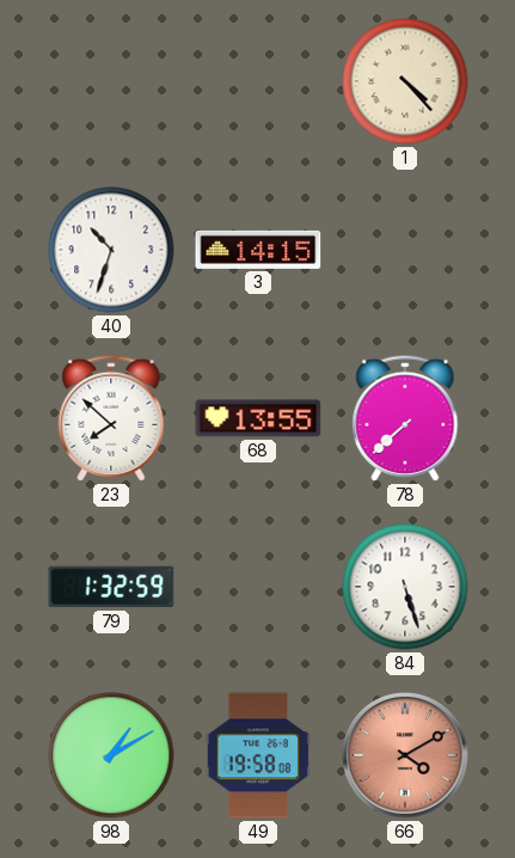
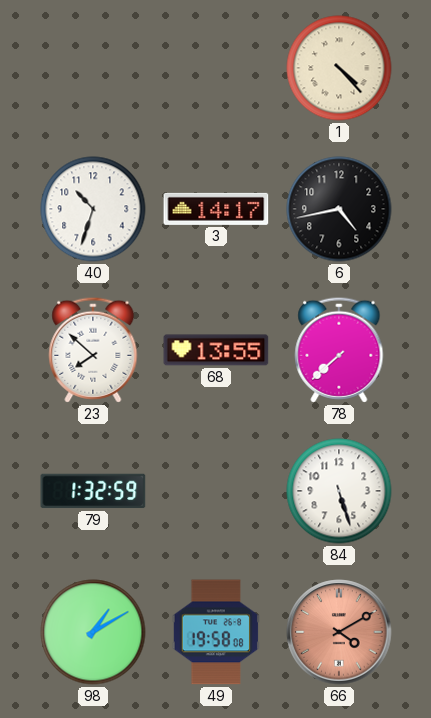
3: 14:15 -> 14:17
6: none -> 4:43
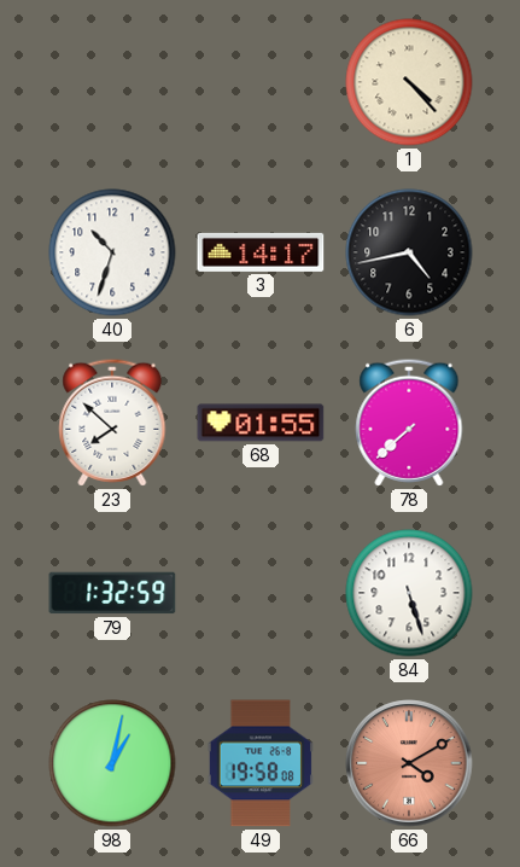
68: 13:55 -> 01:55
98: 1:10 -> 1:02
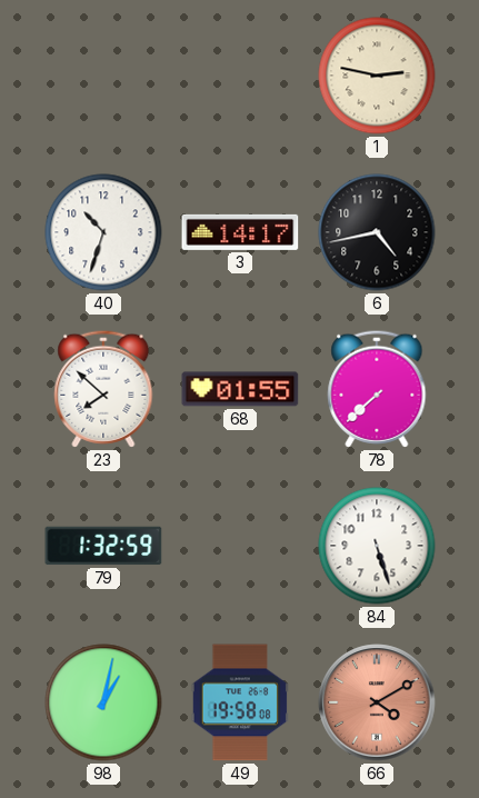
1: 4:23 -> 2:47
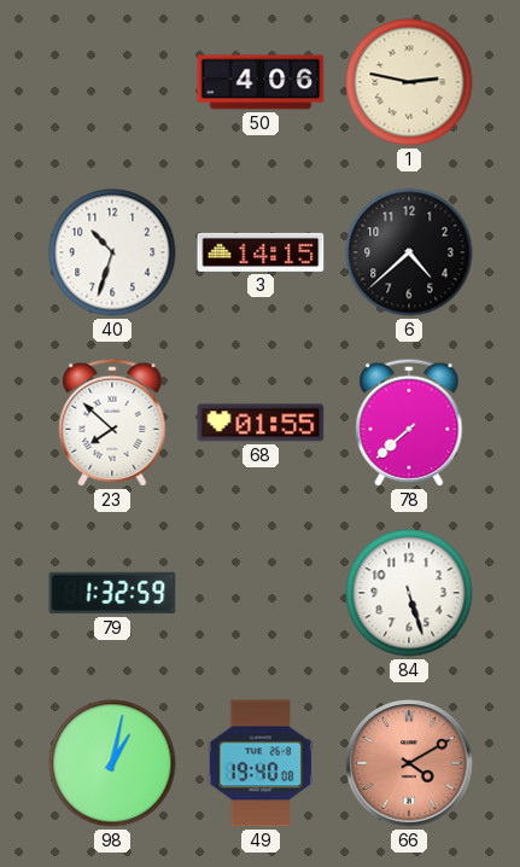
50: none -> 4:06
3: 14:17 -> 14:15
6: 4:43 -> 4:38
49: 19:58 -> 19:40
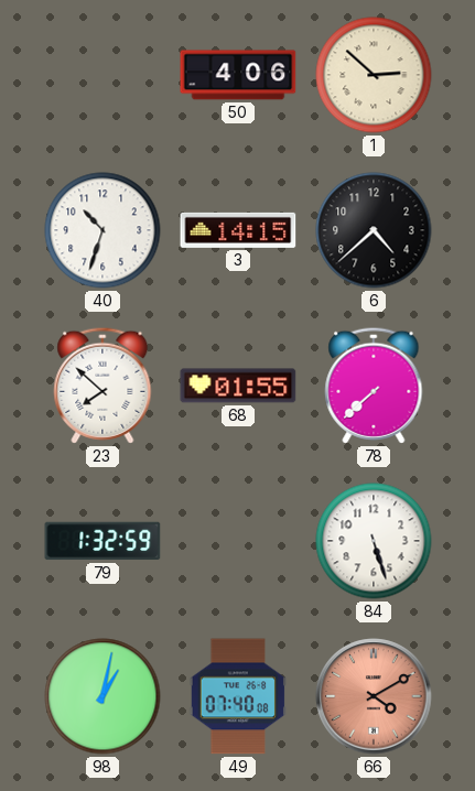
1: 2:47 -> 2:52
49: 19:40 -> 07:40
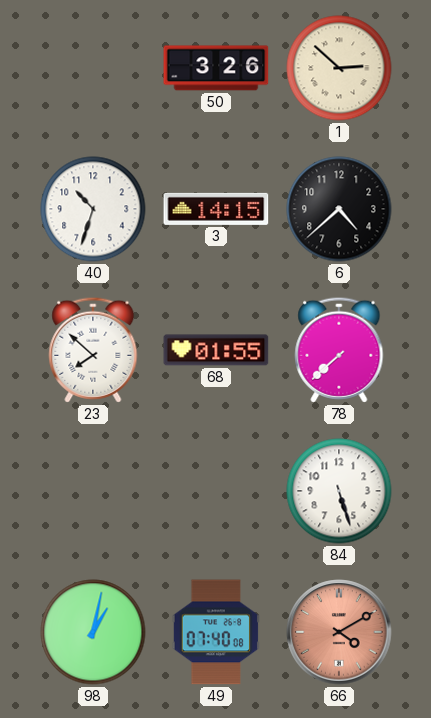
50: 4:06 -> 3:26
79: 1:32 -> none
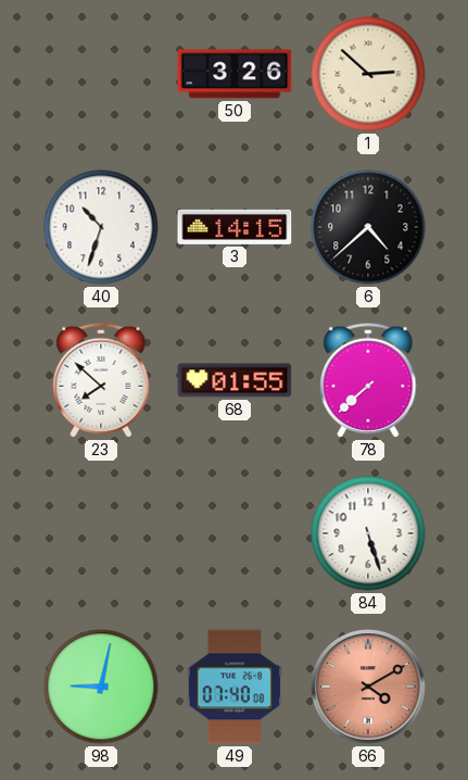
98: 1:02 -> 9:02
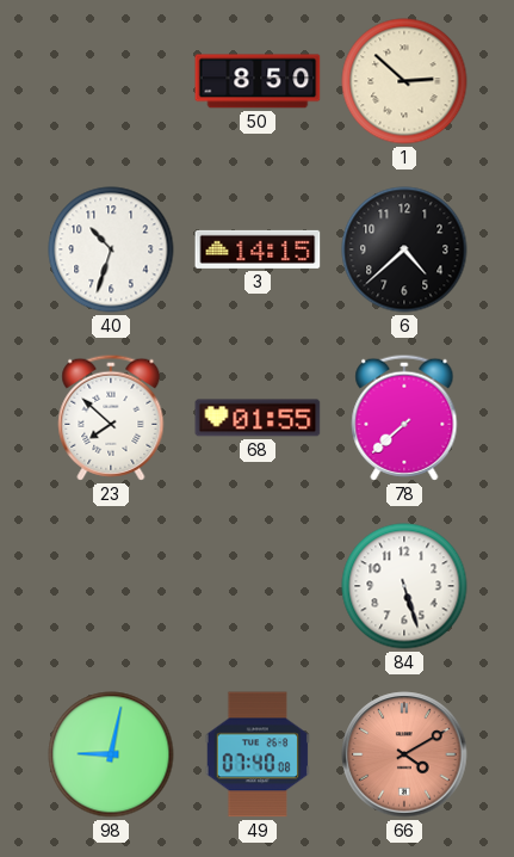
50: 3:26 -> 8:50
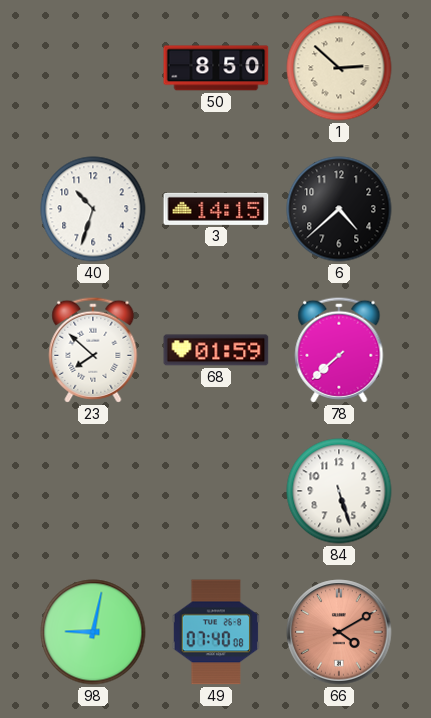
68: 01:55 -> 01:59
